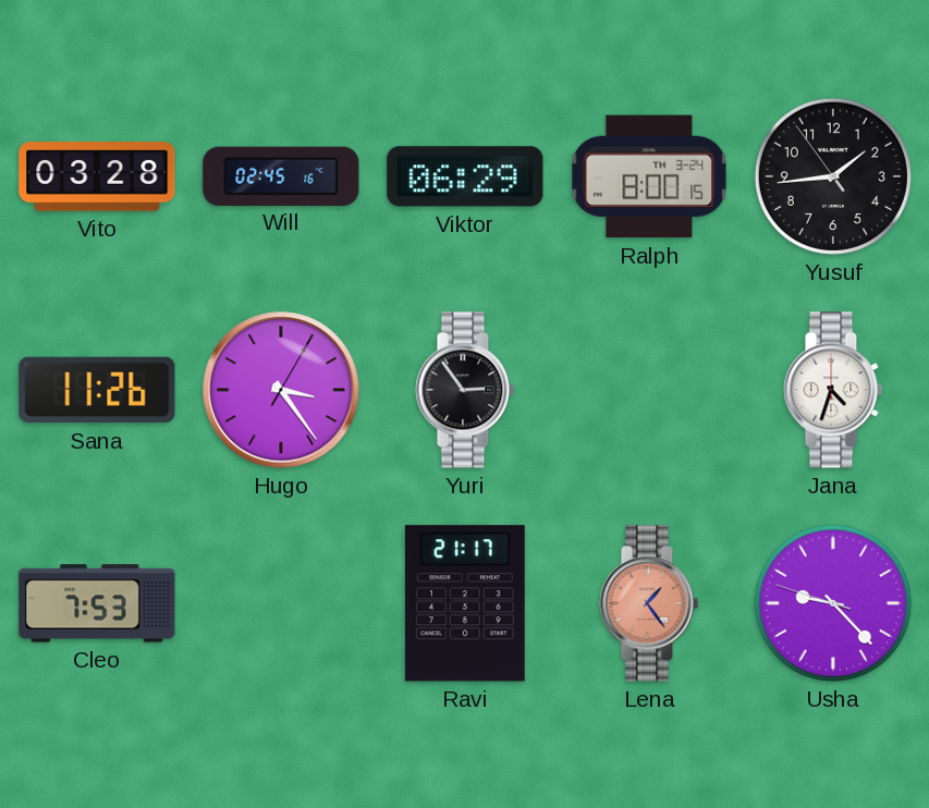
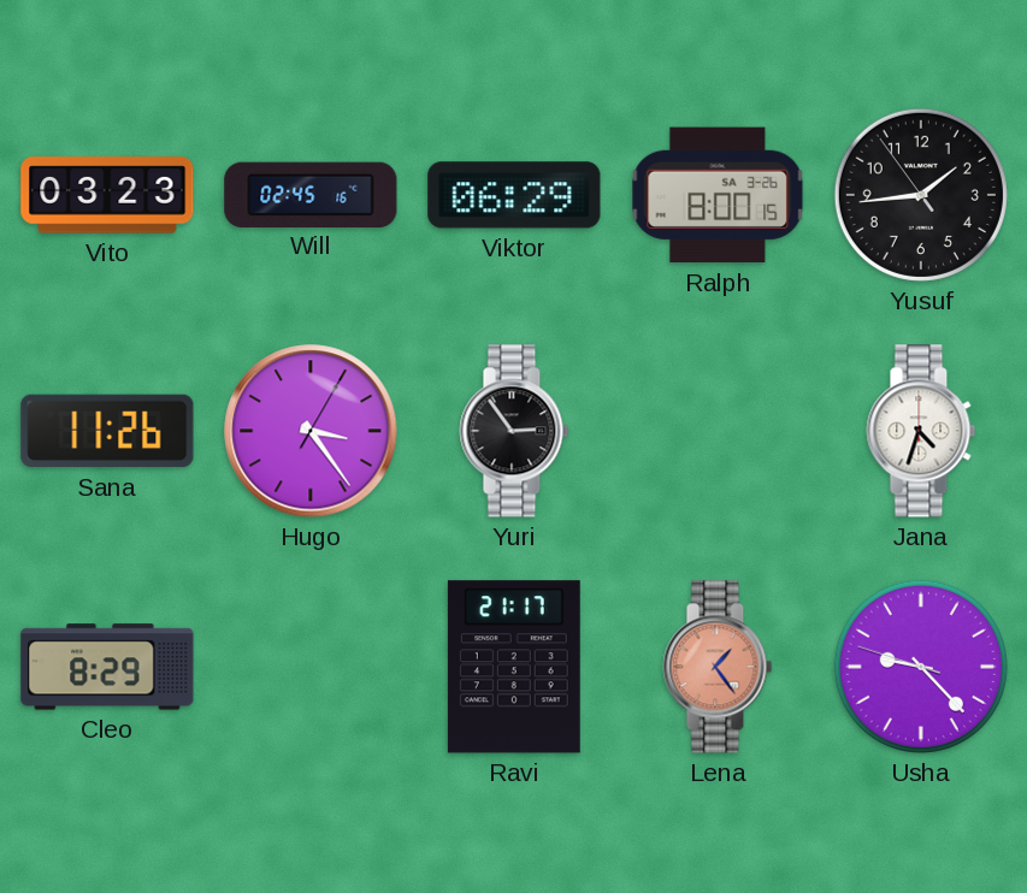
Vito: 03:28 -> 03:23
Ralph date: TH 3-24 -> SA 3-26
Cleo: 7:53 -> 8:29
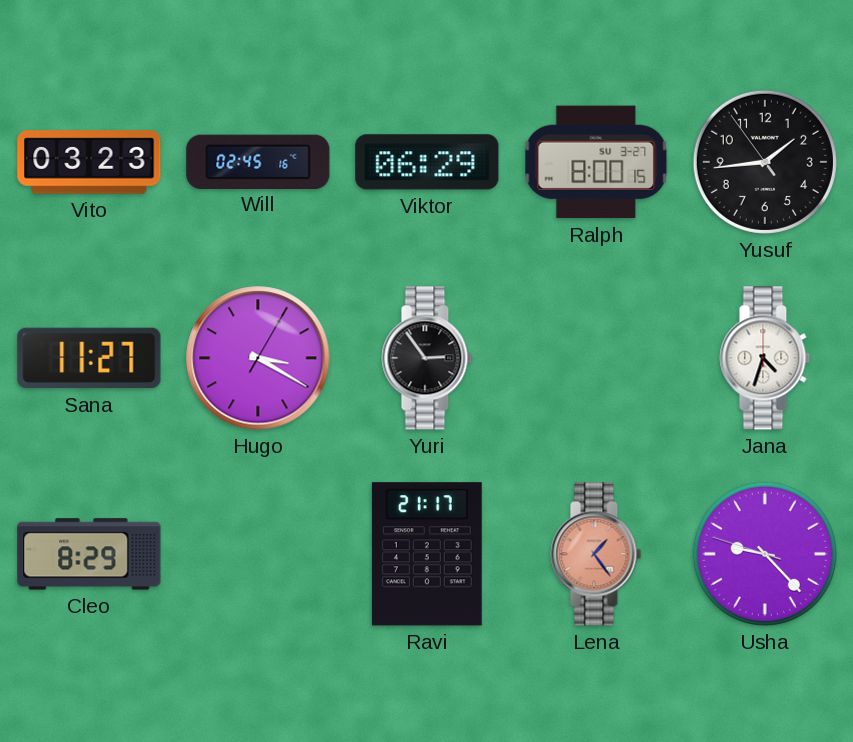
Ralph date: SA 3-26 -> SU 3-27
Sana: 11:26 -> 11:27
Hugo: 3:24 -> 3:20
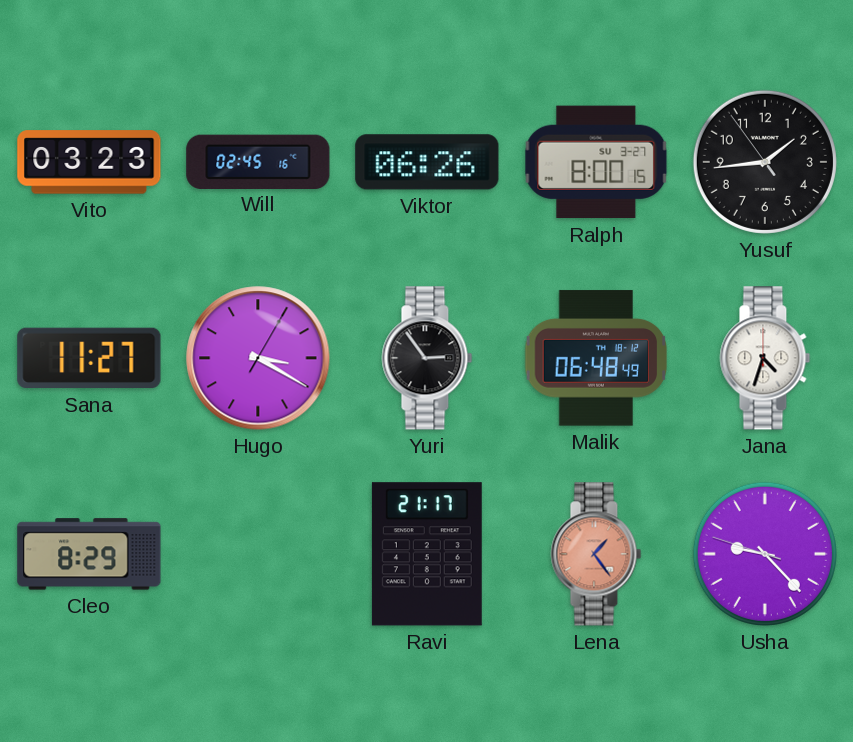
Viktor: 06:29 -> 06:26
Malik: none -> 06:48
